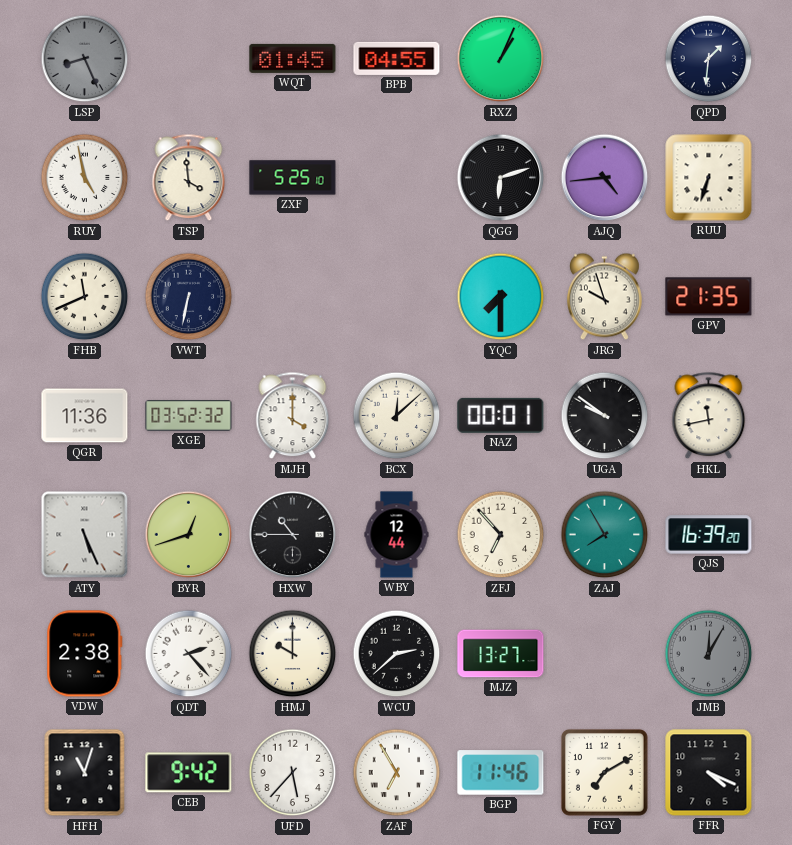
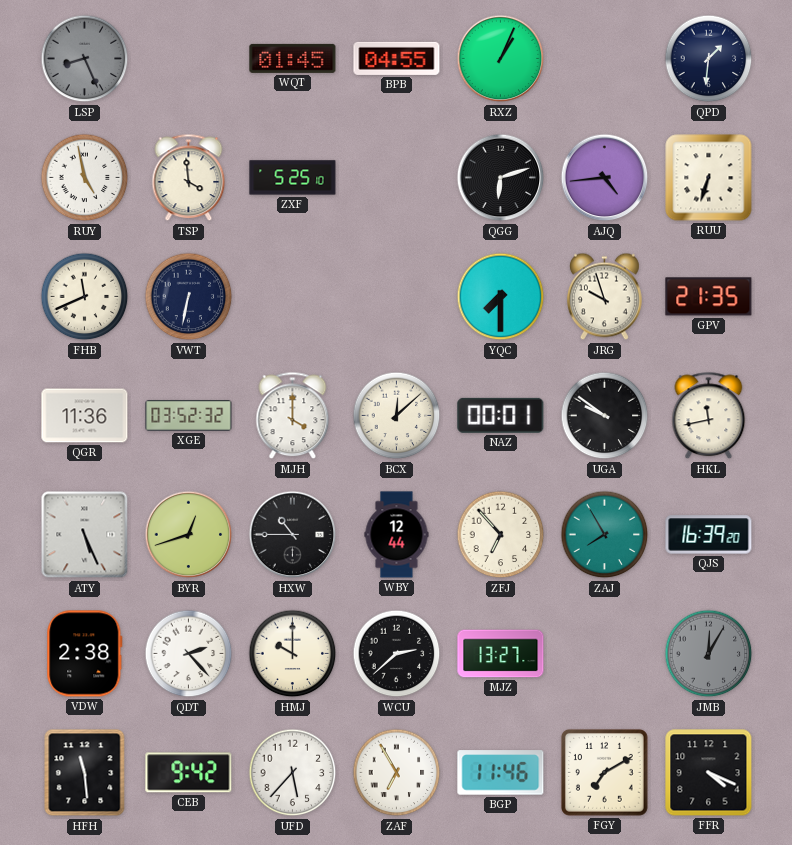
HFH: 11:03 -> 11:29
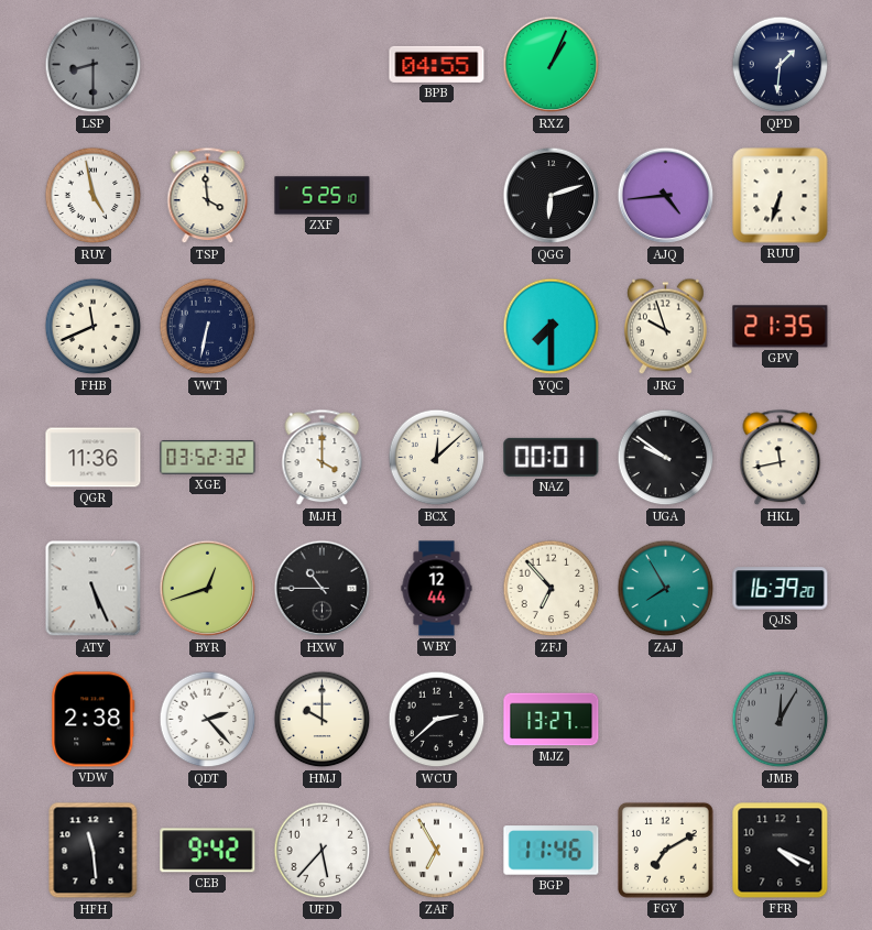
LSP: 8:26 -> 8:30
WQT: 01:45 -> none
